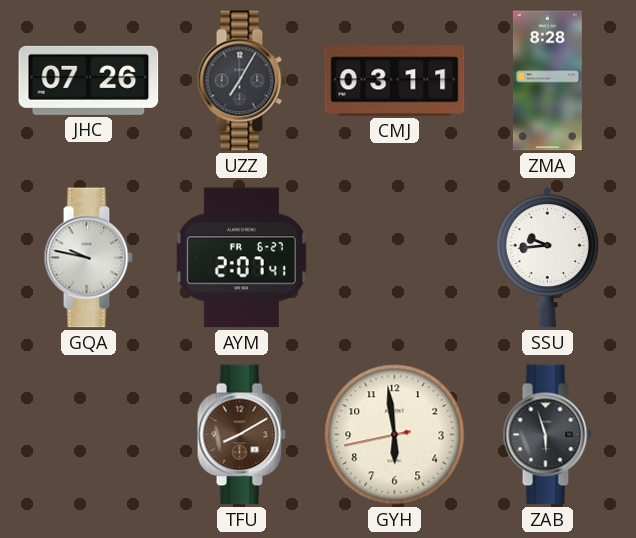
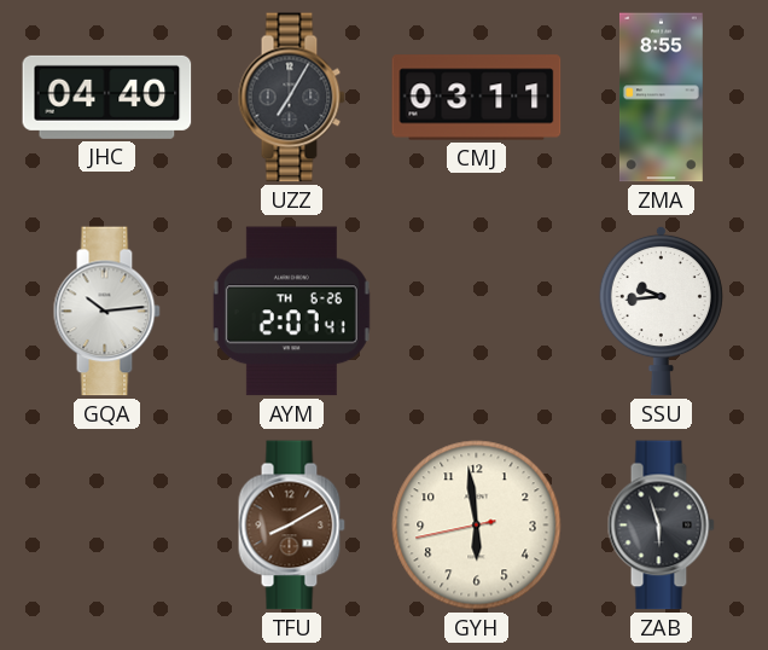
JHC: 07:26 -> 04:40
ZMA: 8:28 -> 8:55
GQA: 9:47 -> 10:14
AYM date: FR 6-27 -> TH 6-26
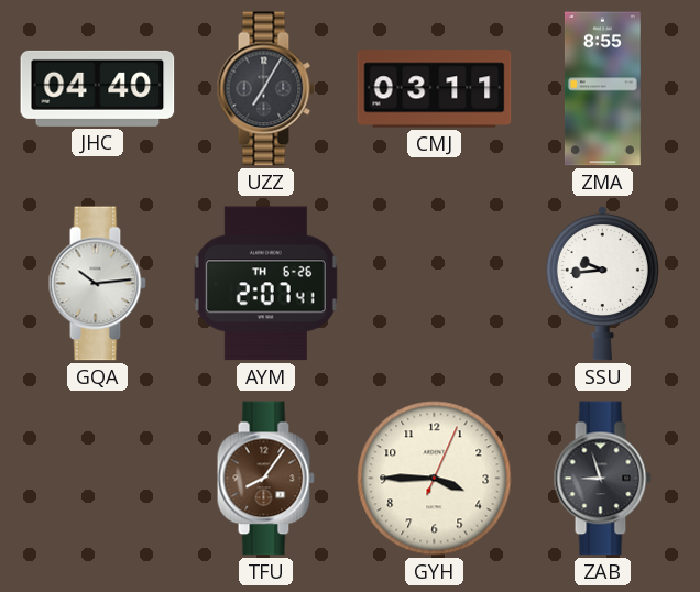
TFU: 8:10 -> 8:06
GYH: 5:58 -> 3:45
ZAB: 5:57 -> 8:57
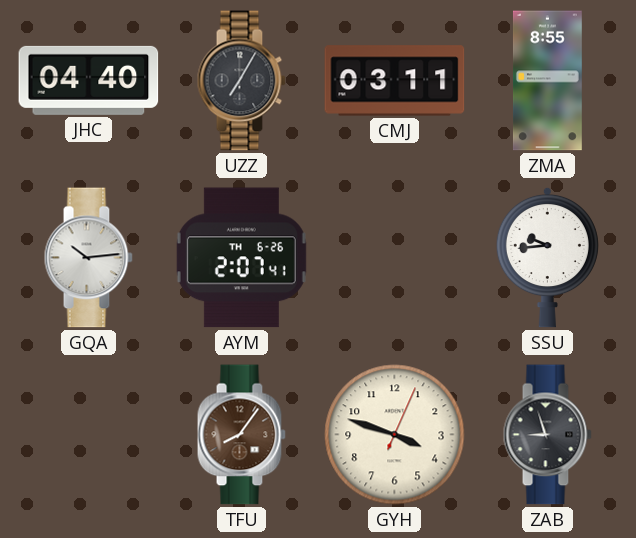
GYH: 3:45 -> 3:48
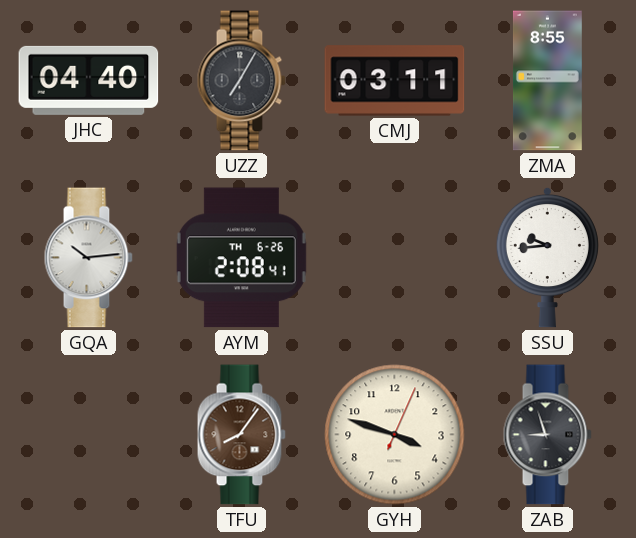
AYM: 2:07 -> 2:08
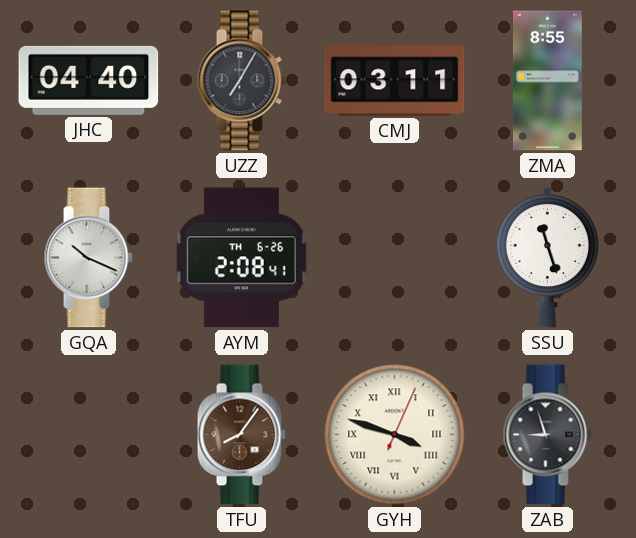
GQA: 10:14 -> 10:19
SSU: 9:44 -> 11:27
GYH numerals: Arabic -> Roman
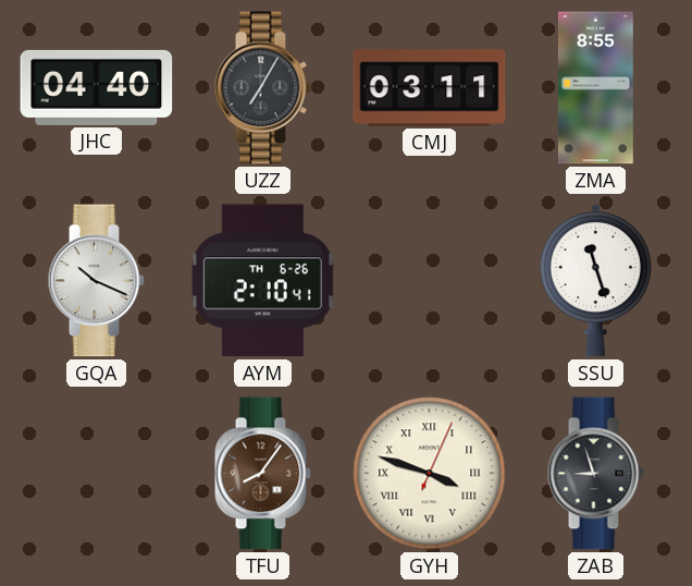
AYM: 2:08 -> 2:10
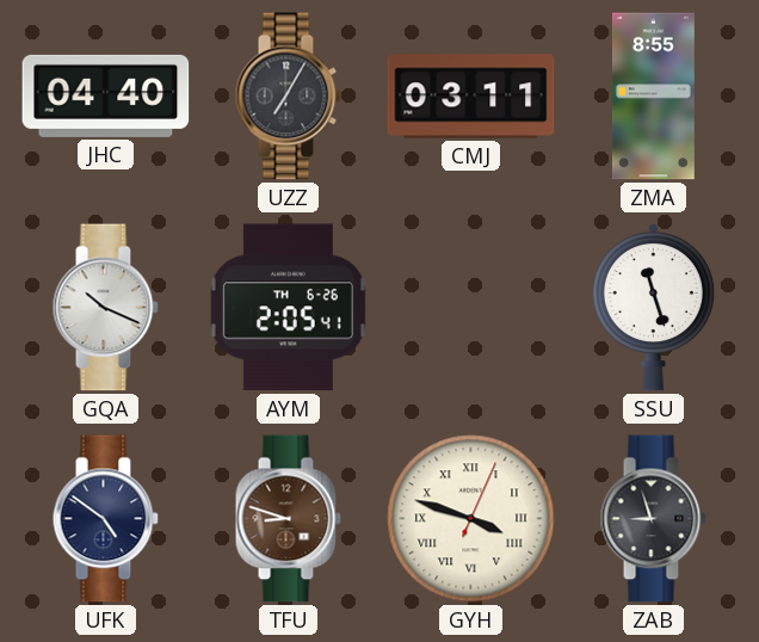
AYM: 2:10 -> 2:05
UFK: none -> 4:51
TFU: 8:06 -> 8:48
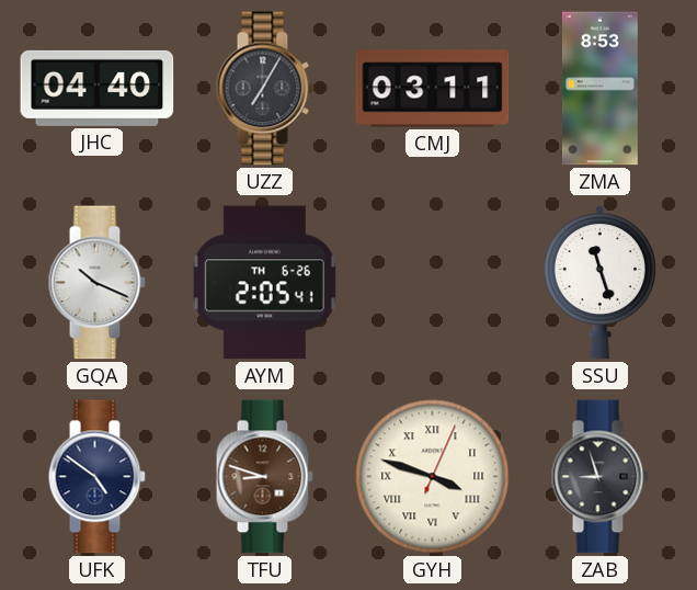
ZMA: 8:55 -> 8:53
